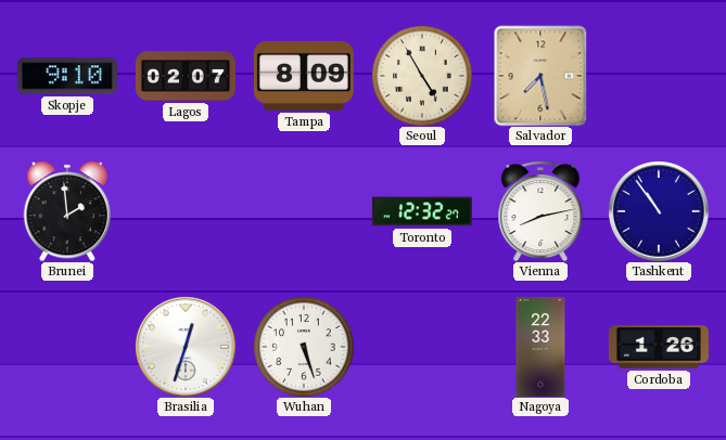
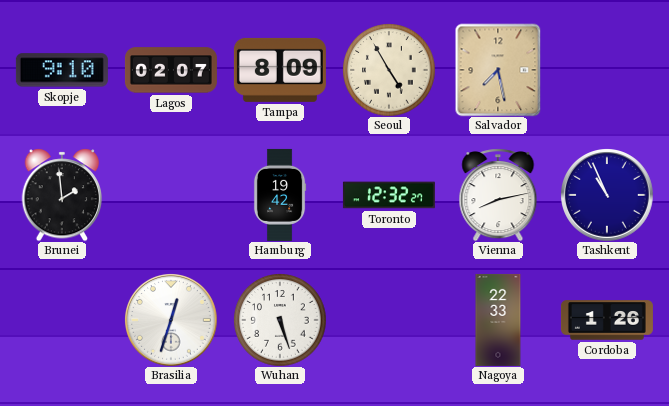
Hamburg: none -> 19:42
Tashkent: 10:54 -> 10:56
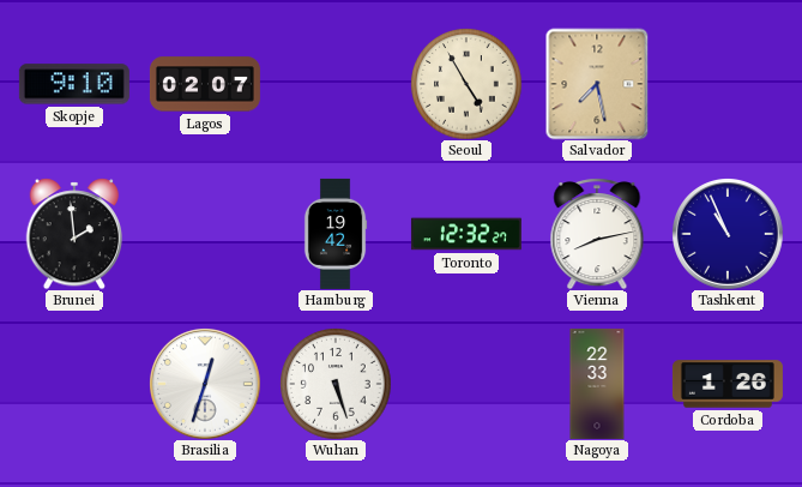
Tampa: 8:09 -> none
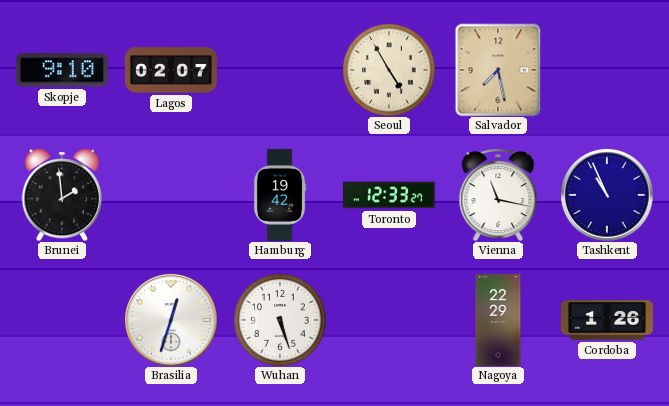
Toronto: 12:32 -> 12:33
Vienna: 8:13 -> 11:17
Nagoya: 22:33 -> 22:29
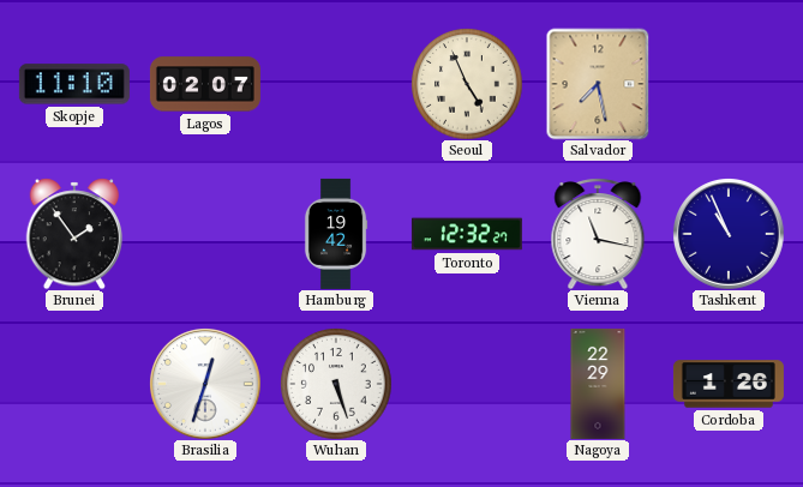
Skopje: 9:10 -> 11:10
Seoul: 4:55 -> 4:56
Brunei: 1:59 -> 1:54
Toronto: 12:33 -> 12:32
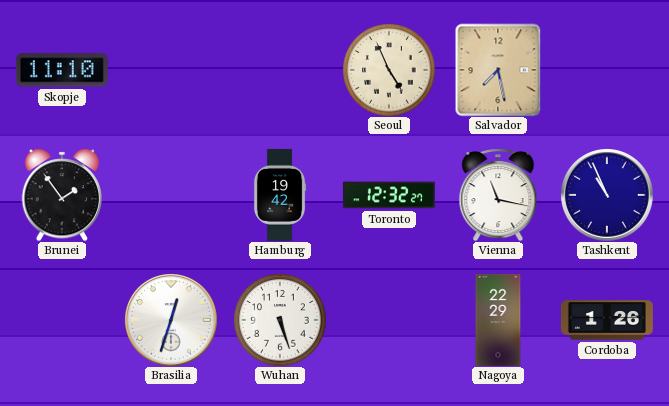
Lagos: 02:07 -> none
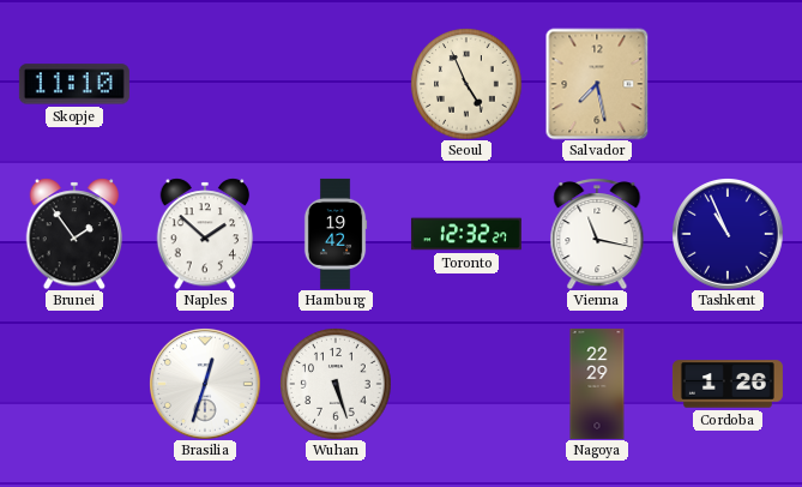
Naples: none -> 1:52
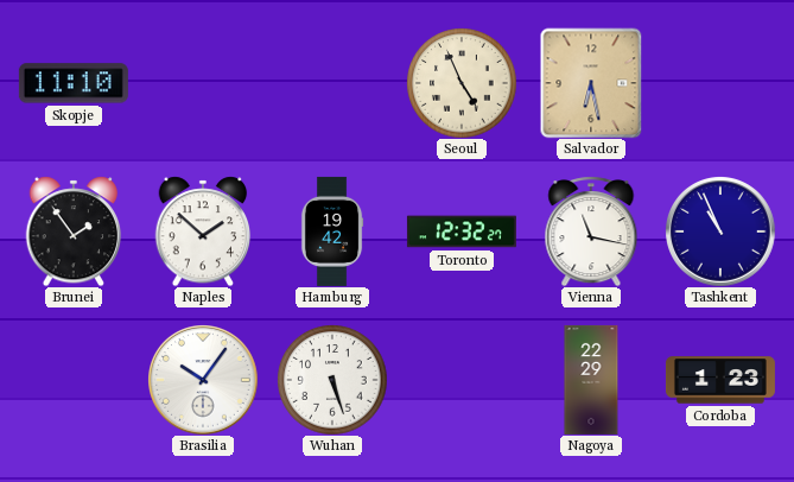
Salvador: 7:28 -> 6:28
Brasilia: 12:33 -> 10:06
Cordoba: 1:26 -> 1:23
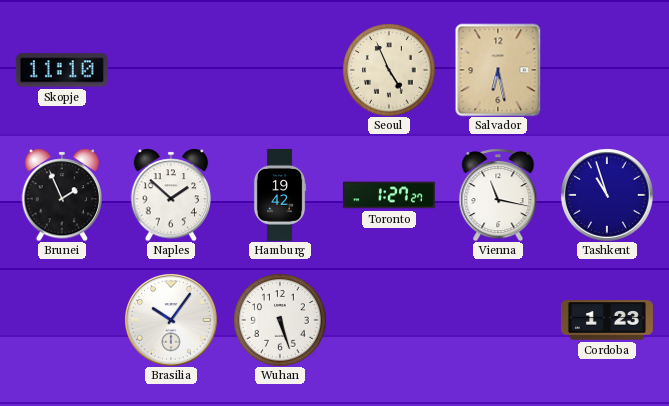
Brunei: 1:54 -> 1:56
Toronto: 12:32 -> 1:27
Tashkent: 10:56 -> 10:57
Nagoya: 22:29 -> none
